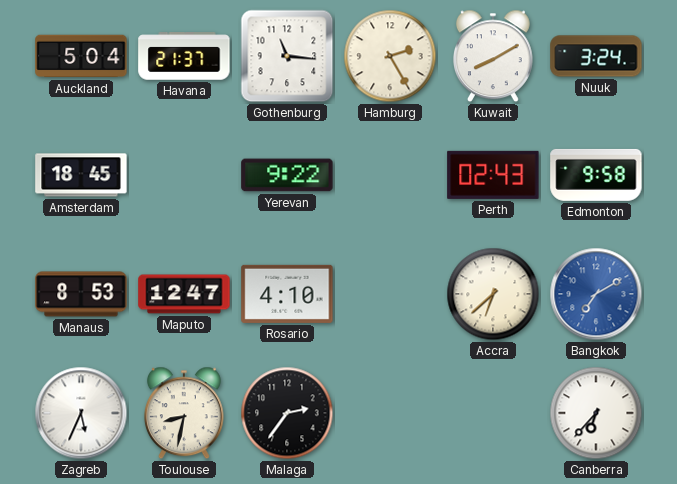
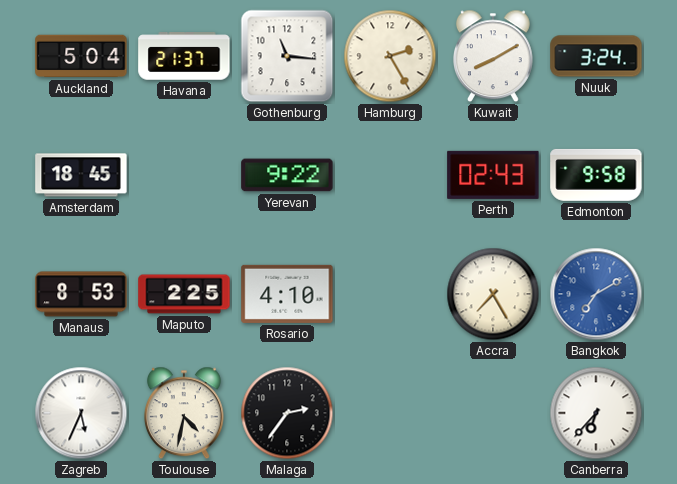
Maputo: 12:47 -> 2:25
Accra: 6:38 -> 7:25
Toulouse: 8:32 -> 4:32
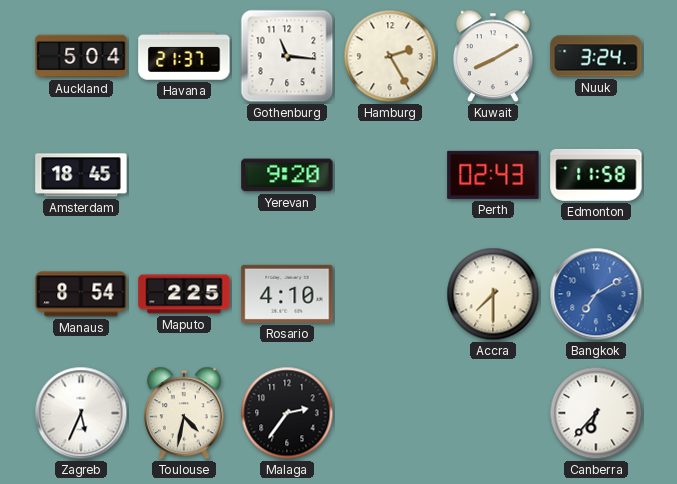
Yerevan: 9:22 -> 9:20
Edmonton: 9:58 -> 11:58
Manaus: 8:53 -> 8:54
Accra: 7:25 -> 7:30
